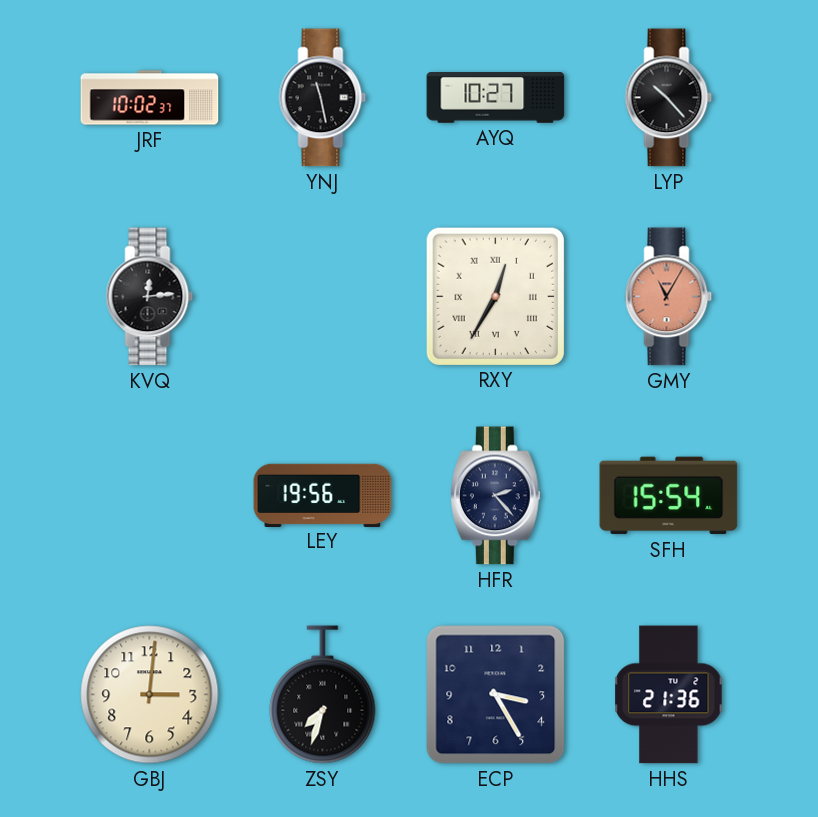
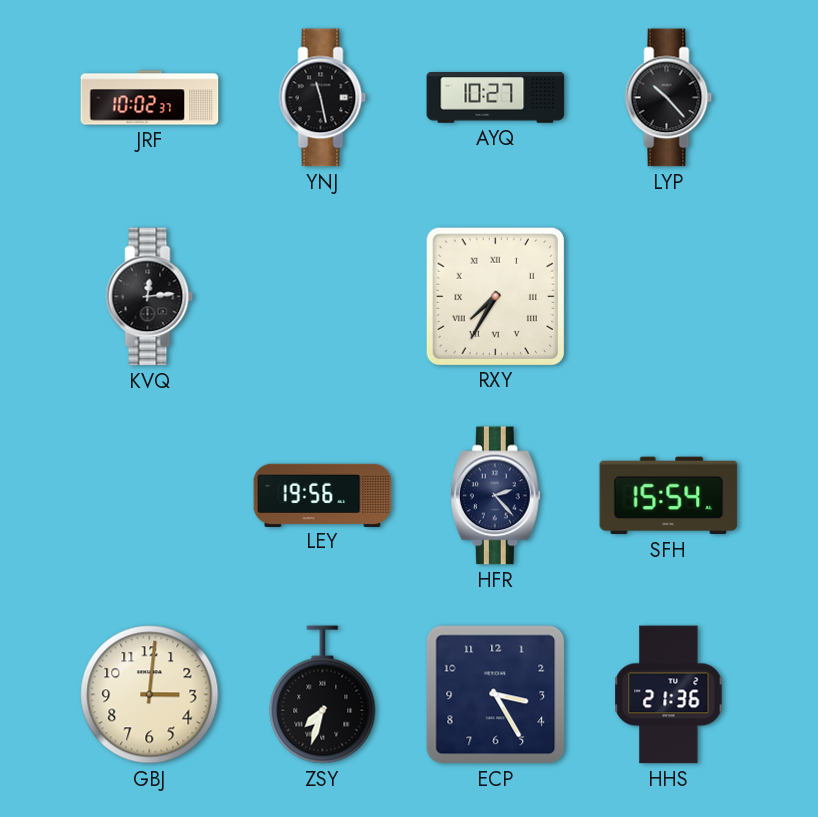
RXY: 12:35 -> 7:35
GMY: 11:05 -> none
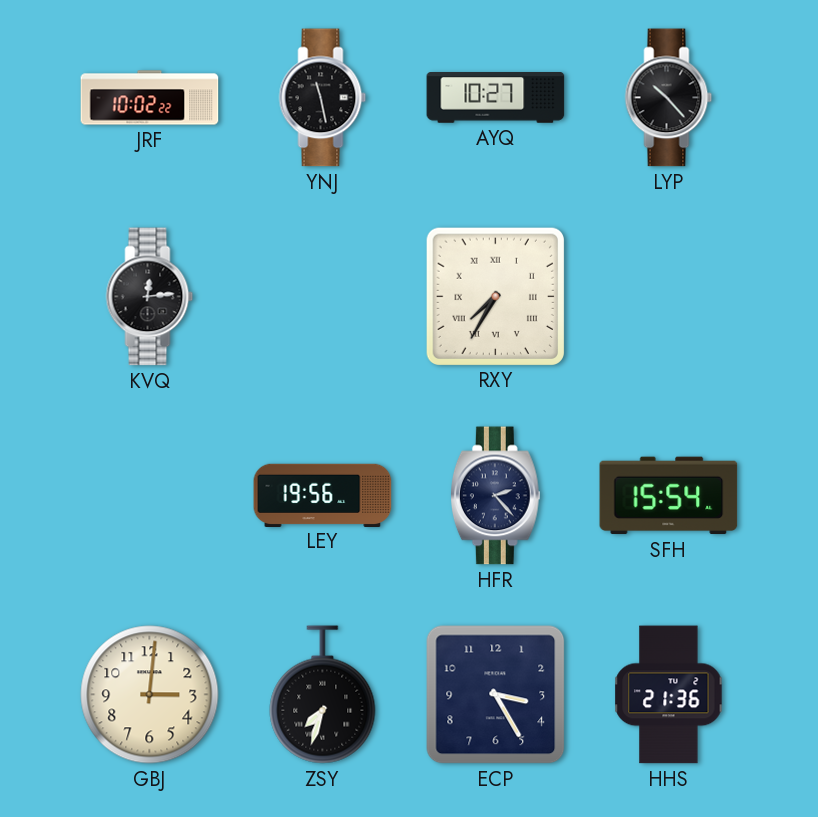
JRF: 10:02:37 -> 10:02:22
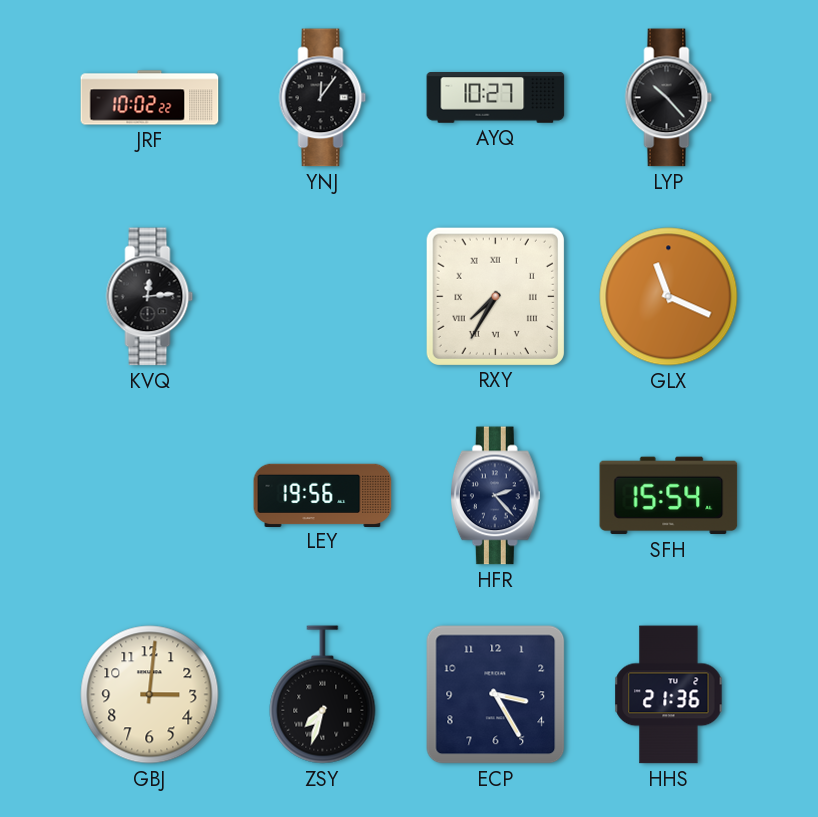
YNJ: 11:28 -> 12:06
GLX: none -> 11:19
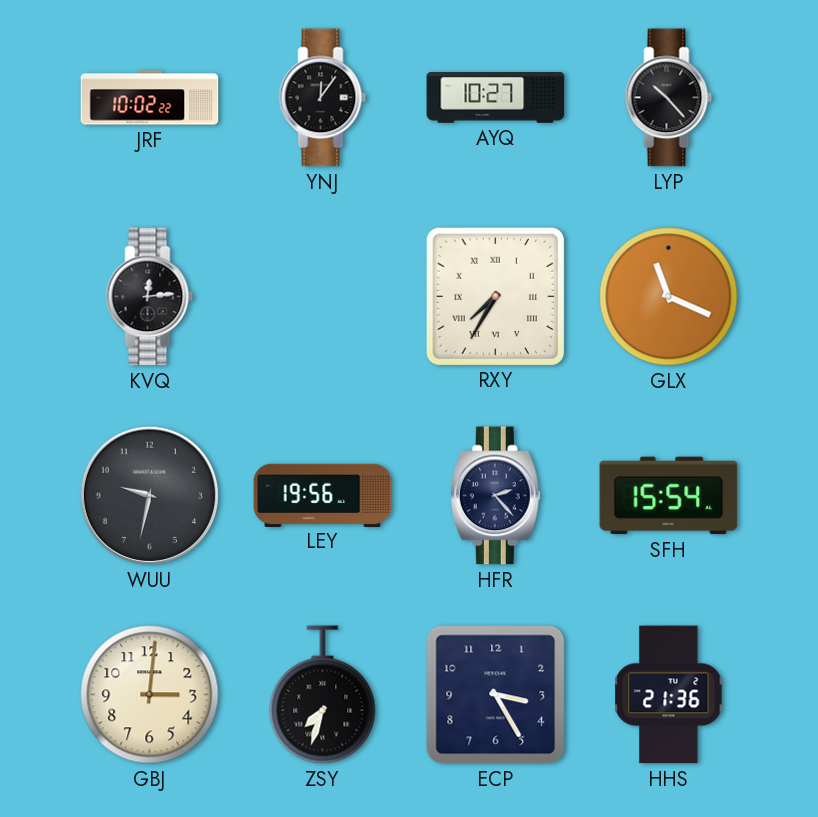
WUU: none -> 9:32
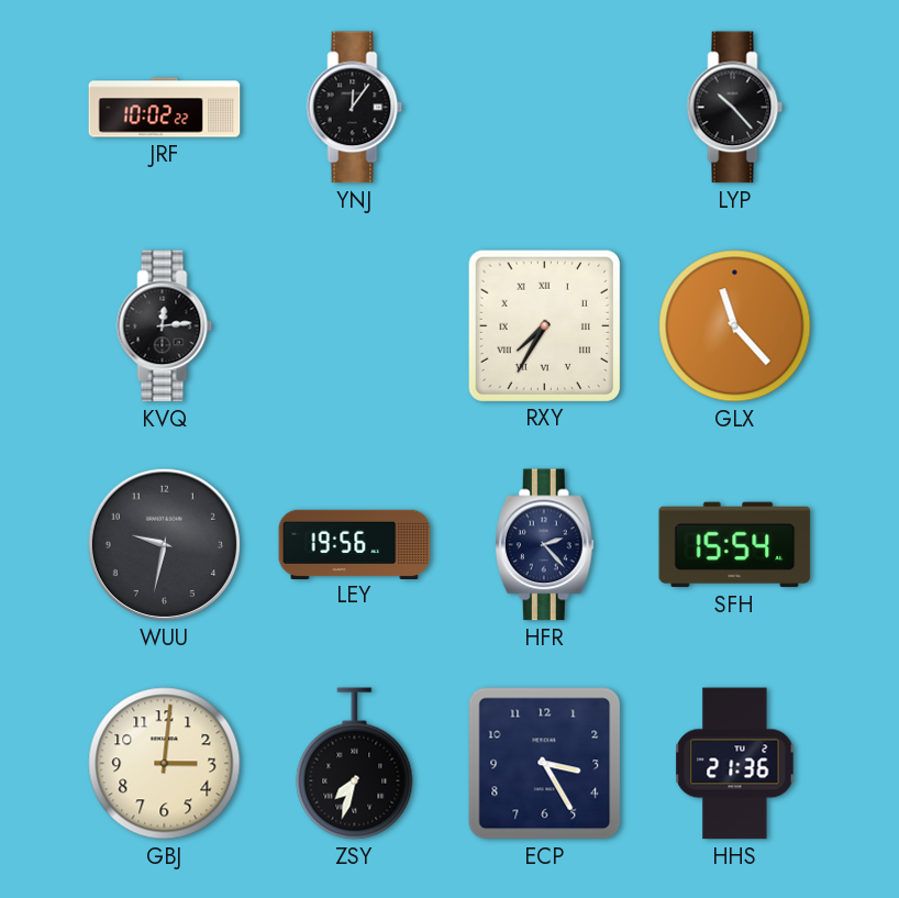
AYQ: 10:27 -> none
GLX: 11:19 -> 11:23
